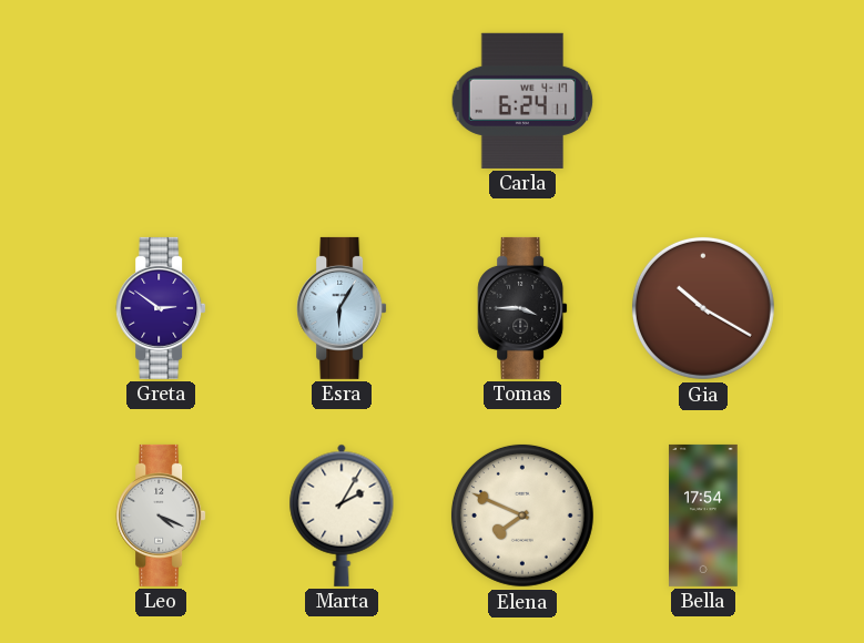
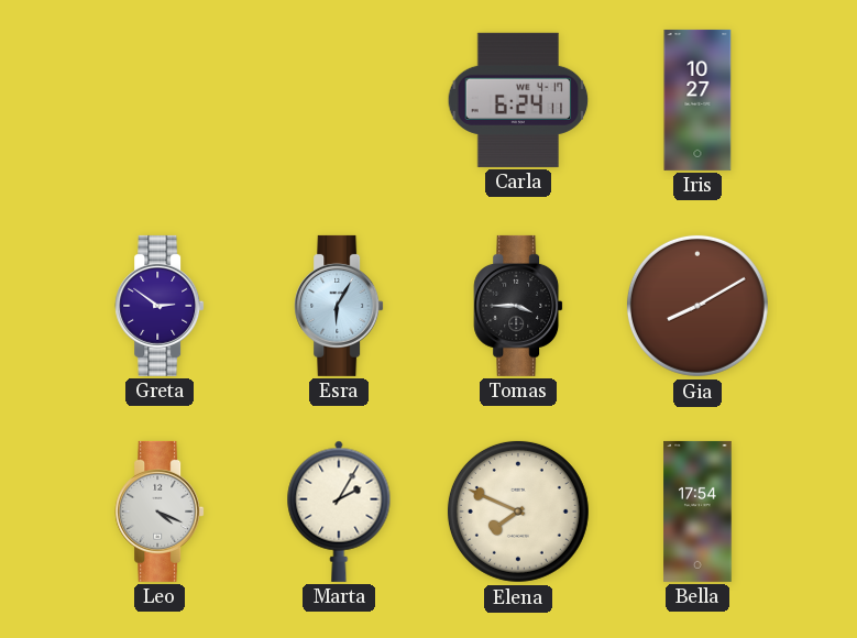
Iris: none -> 10:27
Gia: 10:20 -> 8:10
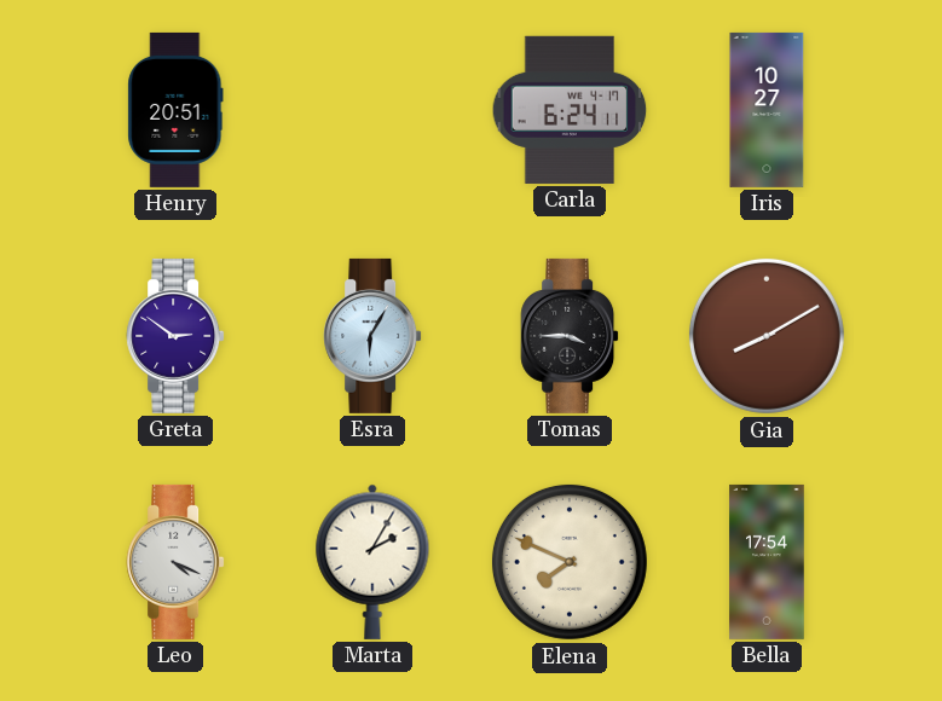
Henry: none -> 20:51
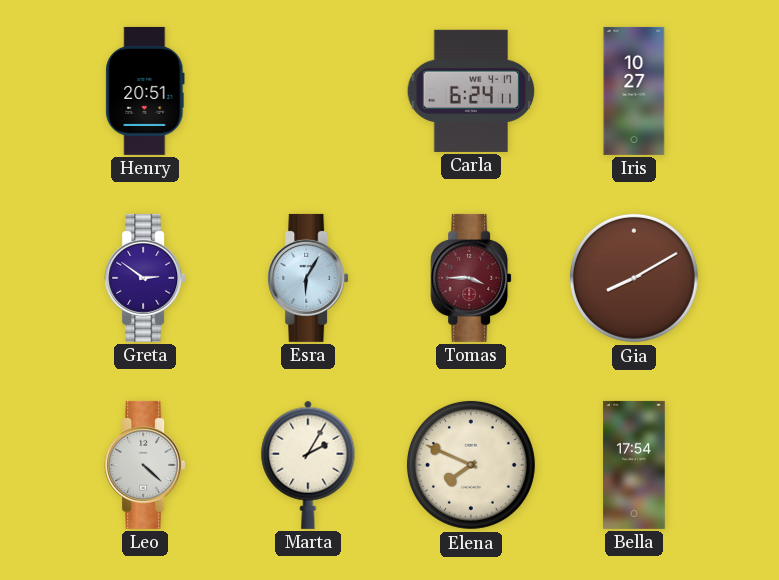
Tomas dial: black -> burgundy
Leo: 4:19 -> 4:22
